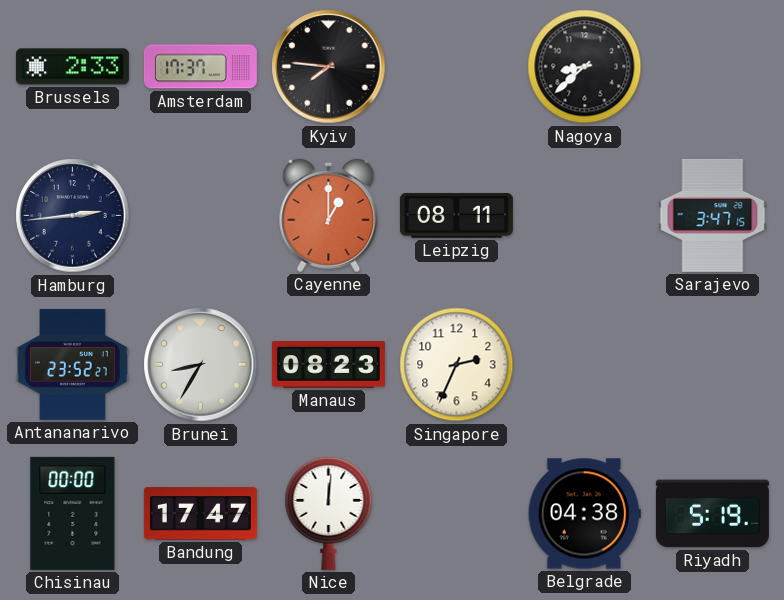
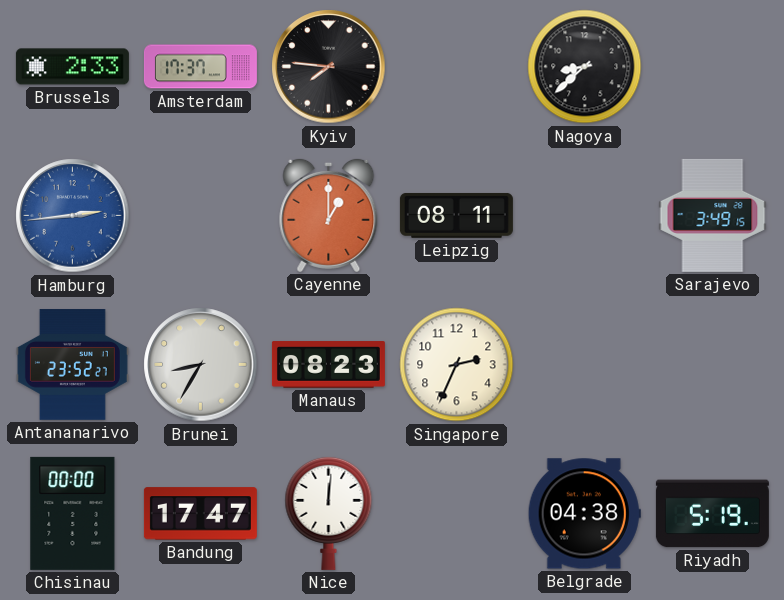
Hamburg dial: navy -> blue
Sarajevo: 3:47 -> 3:49
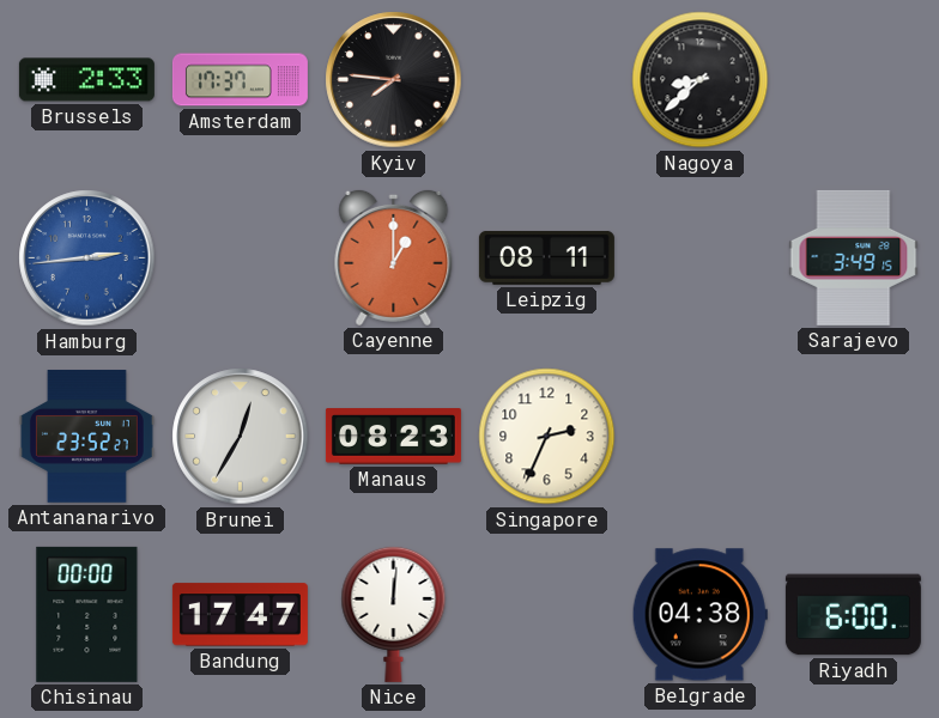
Brunei: 8:35 -> 12:35
Riyadh: 5:19 -> 6:00
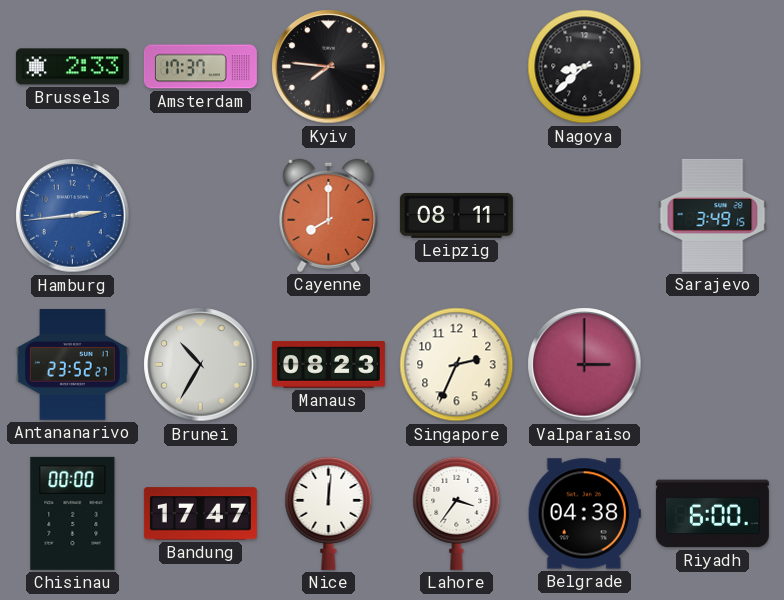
Cayenne: 1:00 -> 8:00
Brunei: 12:35 -> 10:35
Valparaiso: none -> 3:00
Lahore: none -> 3:36
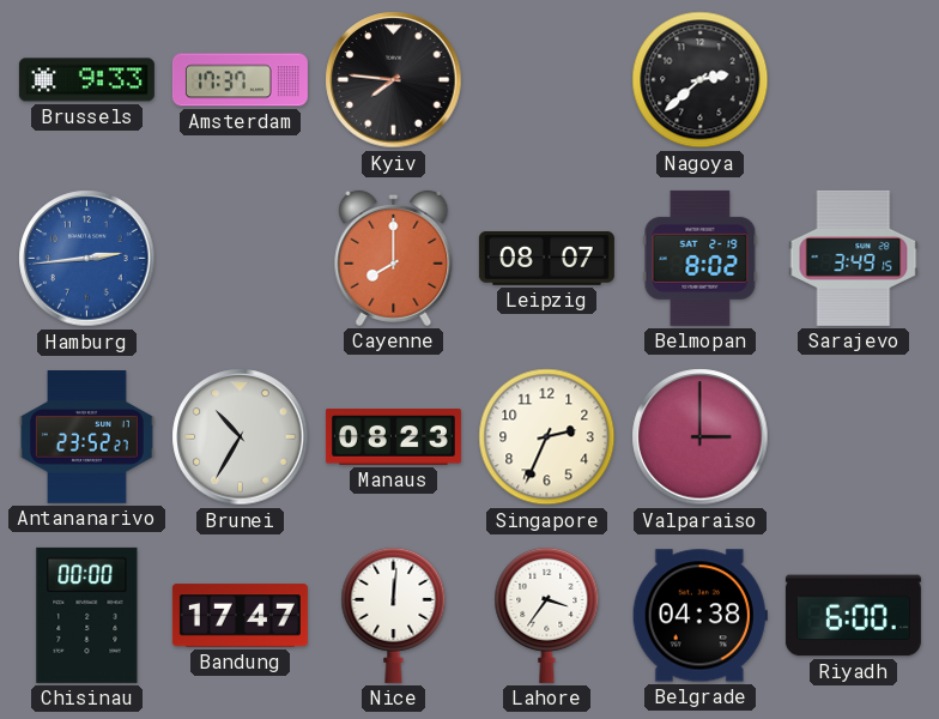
Brussels: 2:33 -> 9:33
Nagoya: 8:38 -> 2:38
Leipzig: 08:11 -> 08:07
Belmopan: none -> 8:02
